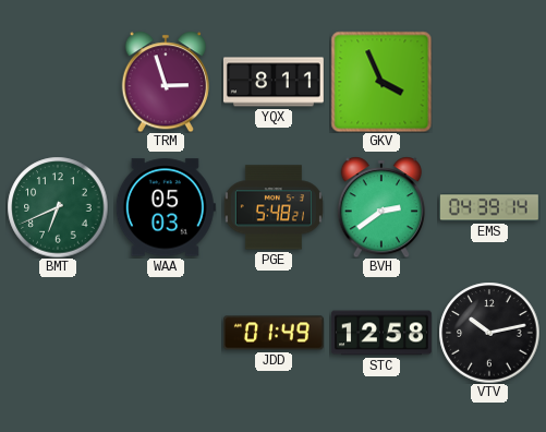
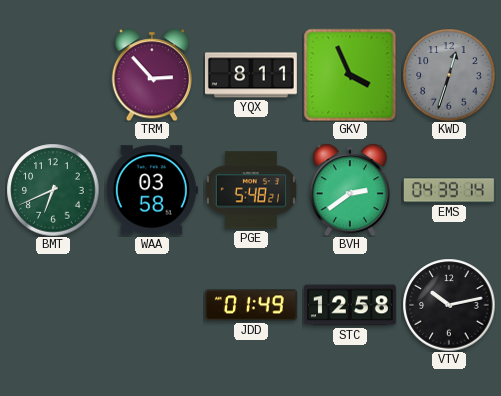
TRM: 2:57 -> 2:53
KWD: none -> 12:33
WAA: 05:03 -> 03:58
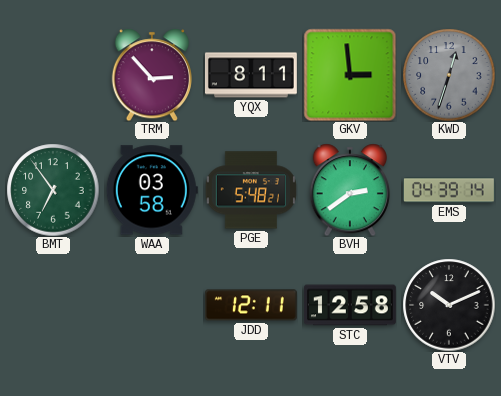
GKV: 3:56 -> 2:59
BMT: 6:41 -> 6:54
JDD: 01:49 -> 12:11
VTV: 10:13 -> 10:11
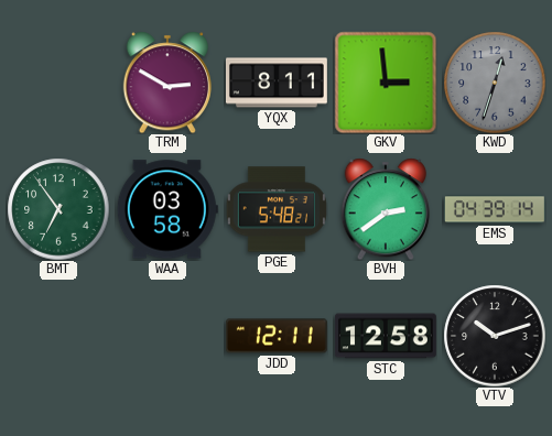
TRM: 2:53 -> 2:50
VTV: 10:11 -> 10:12
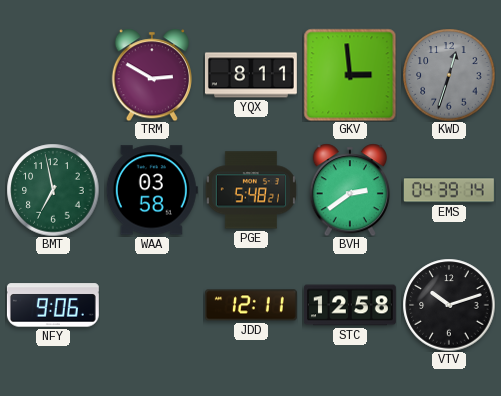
BMT: 6:54 -> 6:58
NFY: none -> 9:06
